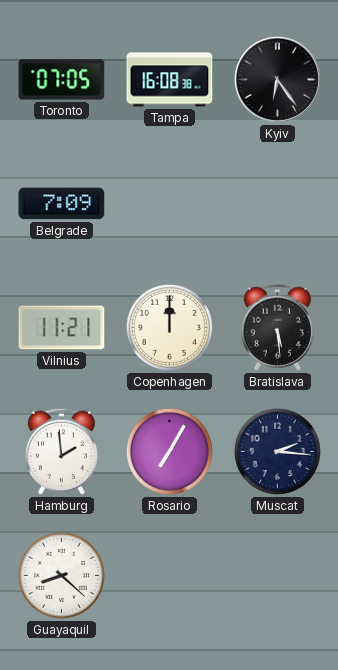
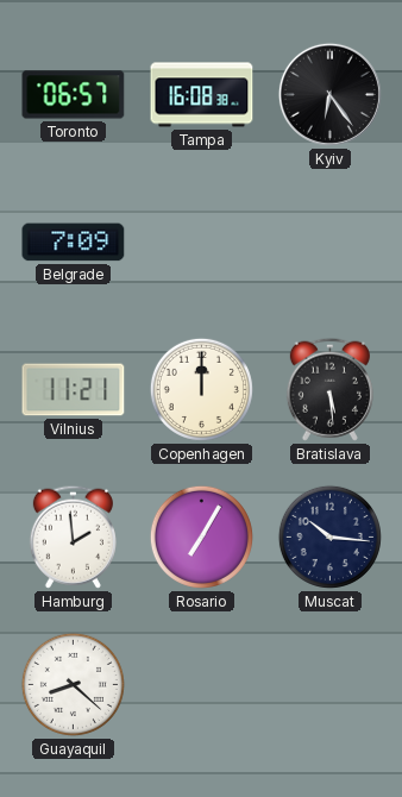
Toronto: 07:05 -> 06:57
Muscat: 2:16 -> 10:16
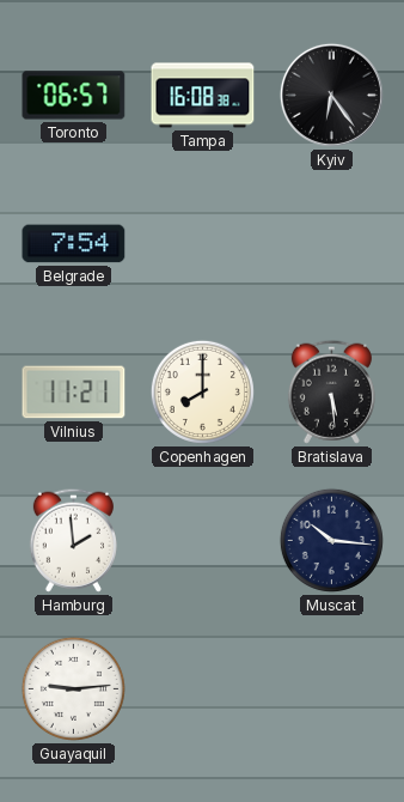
Belgrade: 7:09 -> 7:54
Copenhagen: 12:00 -> 8:00
Rosario: 7:05 -> none
Guayaquil: 8:22 -> 9:14
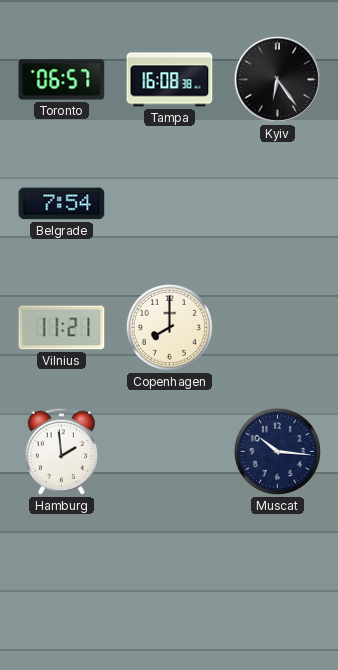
Bratislava: 5:29 -> none
Guayaquil: 9:14 -> none
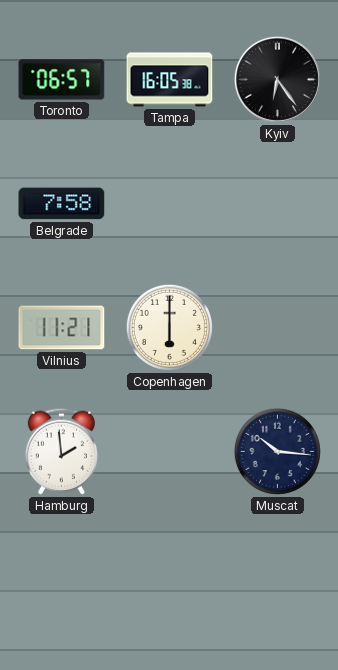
Tampa: 16:08 -> 16:05
Belgrade: 7:54 -> 7:58
Copenhagen: 8:00 -> 6:00
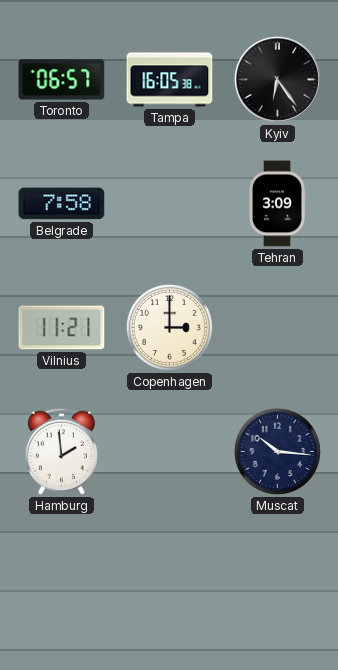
Tehran: none -> 3:09
Copenhagen: 6:00 -> 3:00
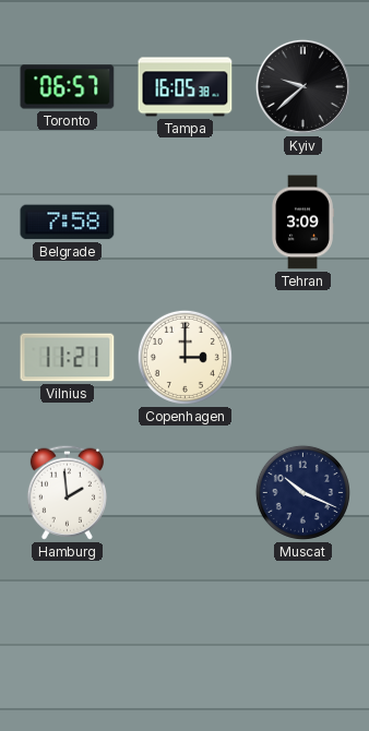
Kyiv: 6:24 -> 9:38
Muscat: 10:16 -> 10:19
